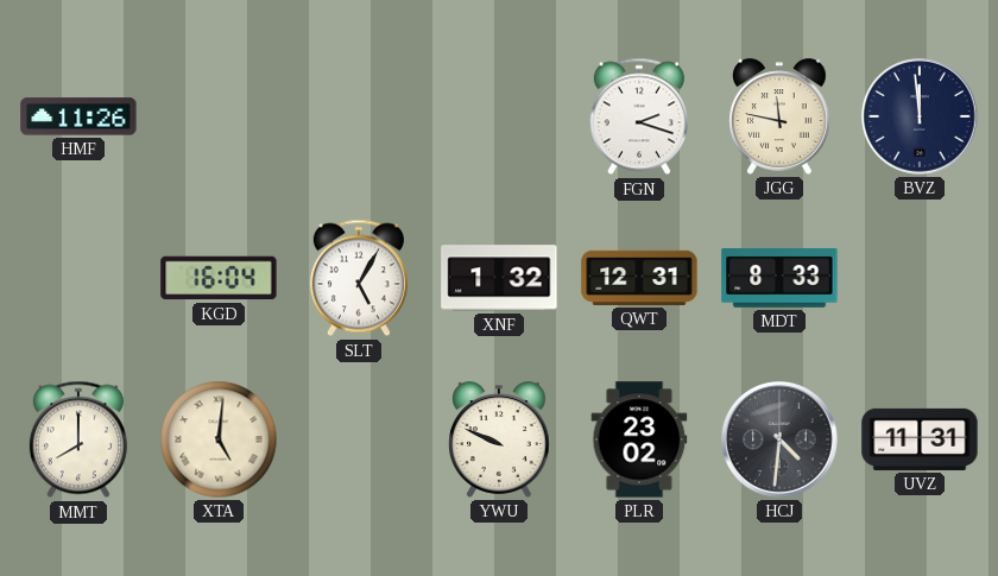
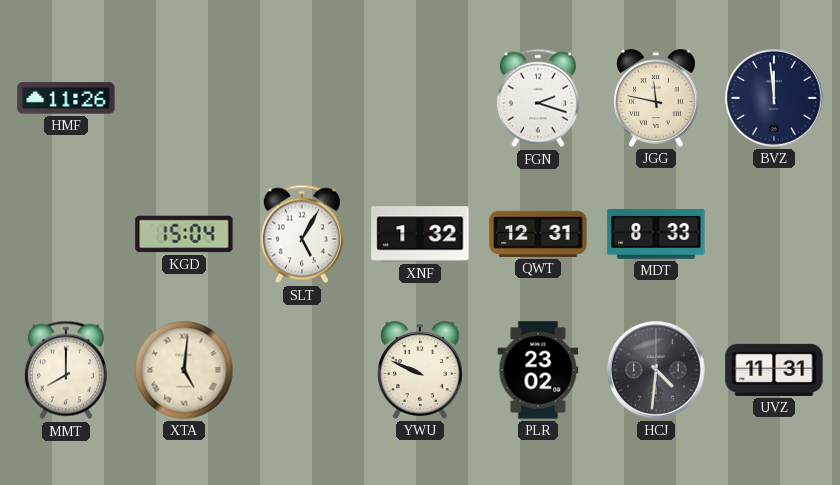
KGD: 16:04 -> 15:04
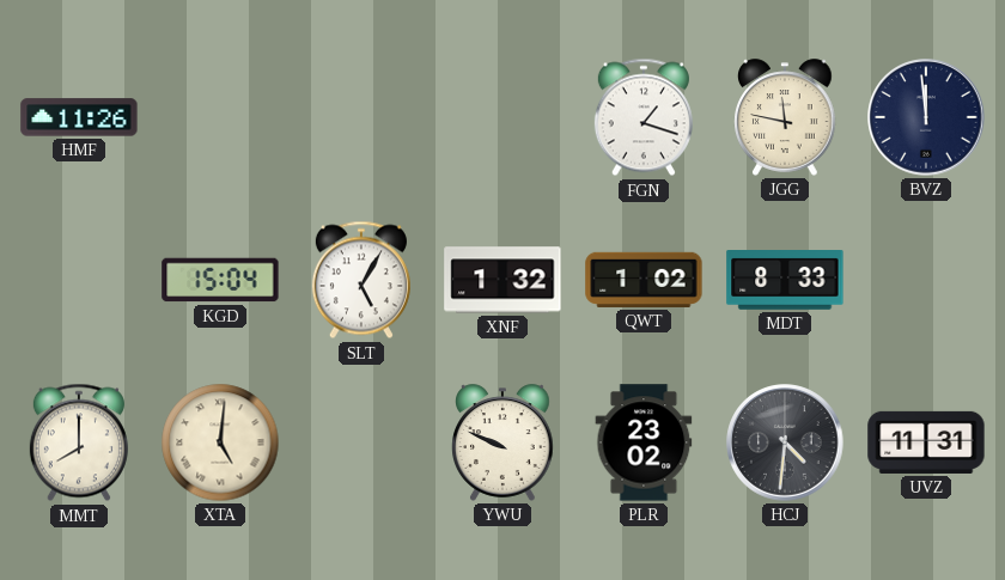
FGN: 2:18 -> 1:18
QWT: 12:31 -> 1:02
